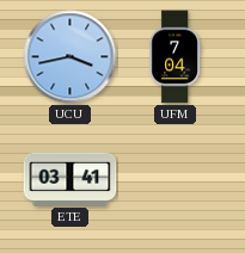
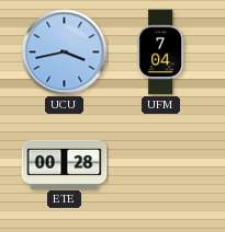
ETE: 03:41 -> 00:28
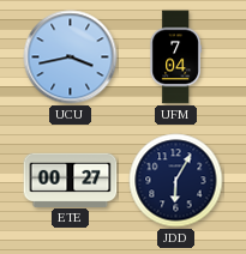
ETE: 00:28 -> 00:27
JDD: none -> 6:05
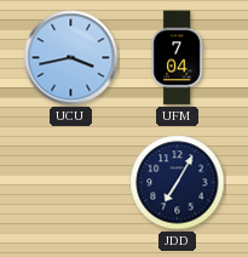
ETE: 00:27 -> none
JDD: 6:05 -> 7:05
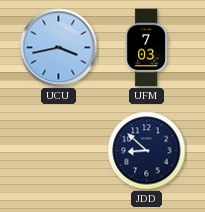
UFM: 7:04 -> 7:03
JDD: 7:05 -> 8:52
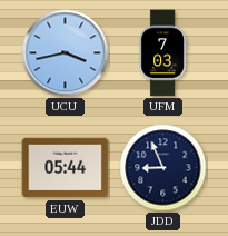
EUW: none -> 05:44
JDD: 8:52 -> 8:56
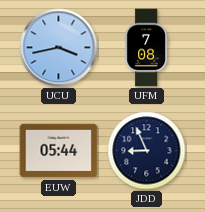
UFM: 7:03 -> 7:08
